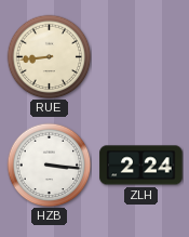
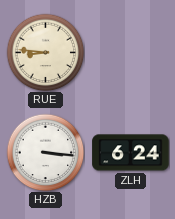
RUE: 8:44 -> 8:46
ZLH: 2:24 -> 6:24
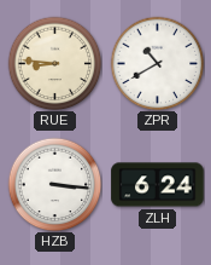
ZPR: none -> 10:40
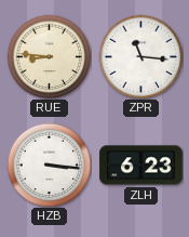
ZPR: 10:40 -> 11:16
ZLH: 6:24 -> 6:23
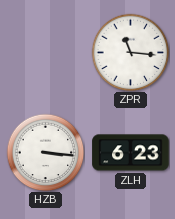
RUE: 8:46 -> none
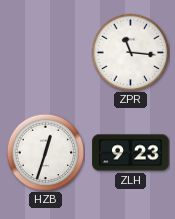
HZB: 3:16 -> 12:33
ZLH: 6:23 -> 9:23
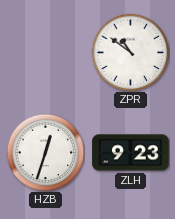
ZPR: 11:16 -> 10:51
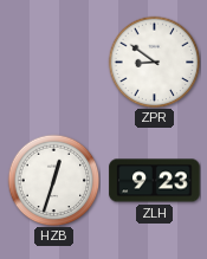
ZPR: 10:51 -> 8:51
